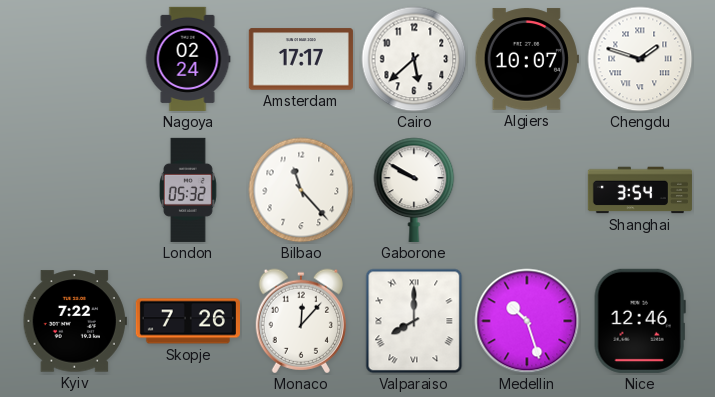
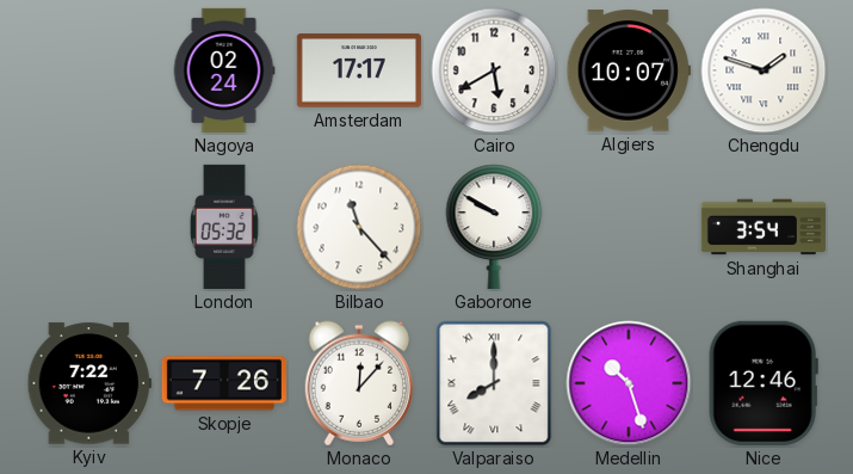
Cairo: 5:38 -> 5:40
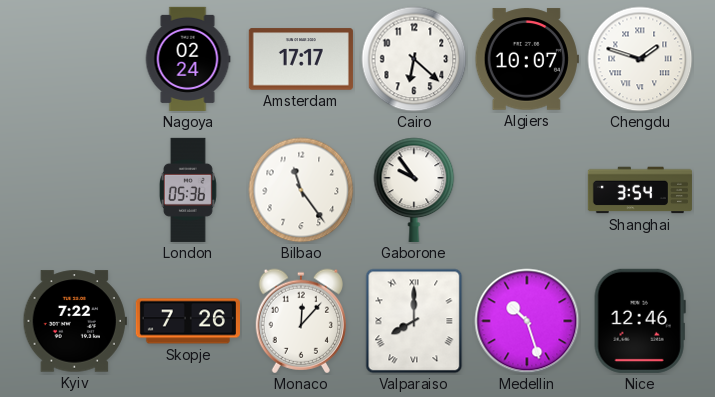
Cairo: 5:40 -> 6:22
London: 05:32 -> 05:36
Bilbao: 11:23 -> 11:24
Gaborone: 9:50 -> 9:54
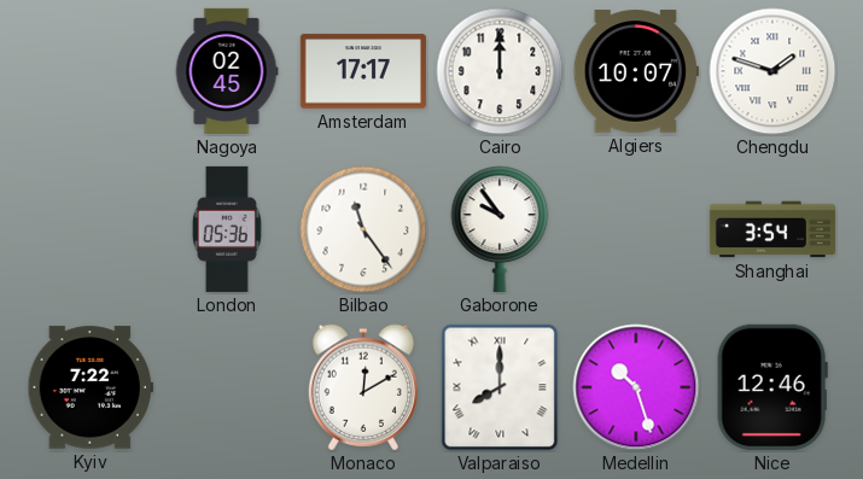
Nagoya: 02:24 -> 02:45
Cairo: 6:22 -> 12:00
Skopje: 7:26 -> none
Monaco: 12:07 -> 12:10
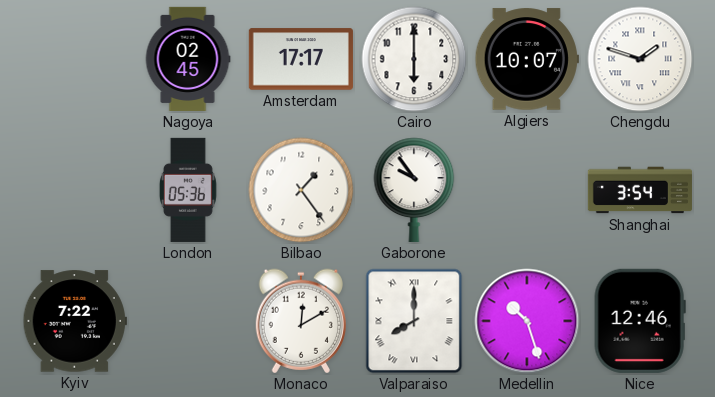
Cairo: 12:00 -> 6:00
Bilbao: 11:24 -> 1:24
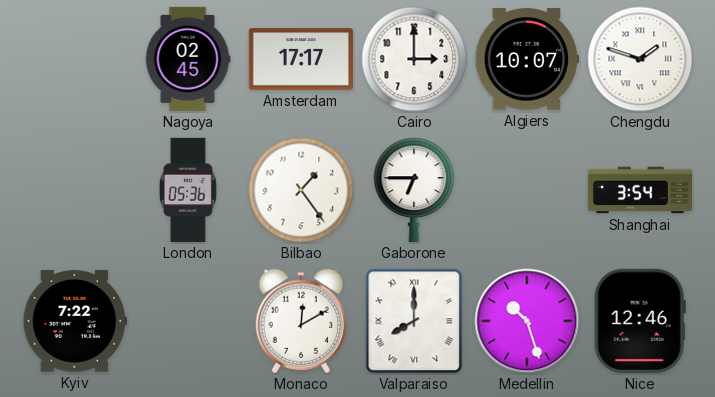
Cairo: 6:00 -> 3:00
Gaborone: 9:54 -> 6:45
